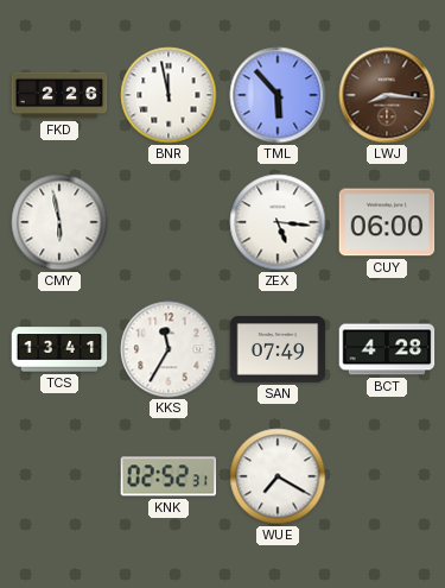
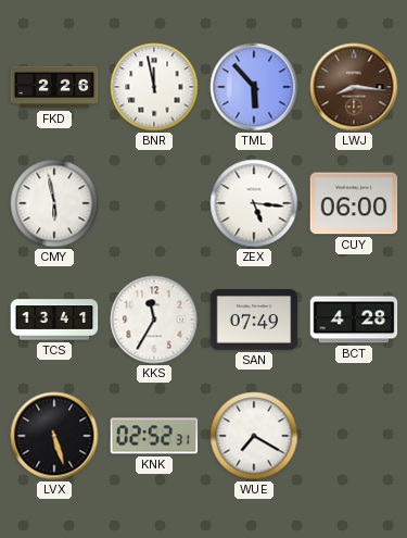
LVX: none -> 5:27
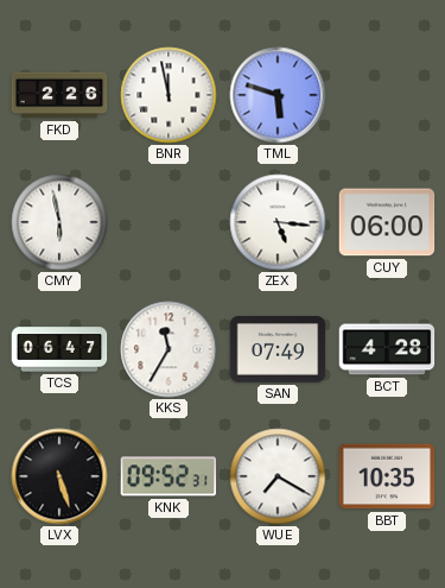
TML: 5:53 -> 5:48
LWJ: 8:16 -> none
TCS: 13:41 -> 06:47
KNK: 02:52 -> 09:52
BBT: none -> 10:35
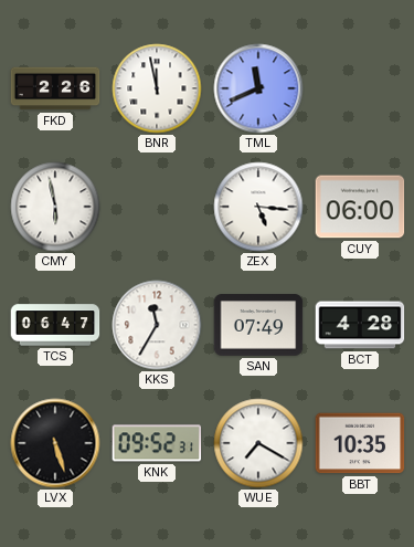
TML: 5:48 -> 11:41
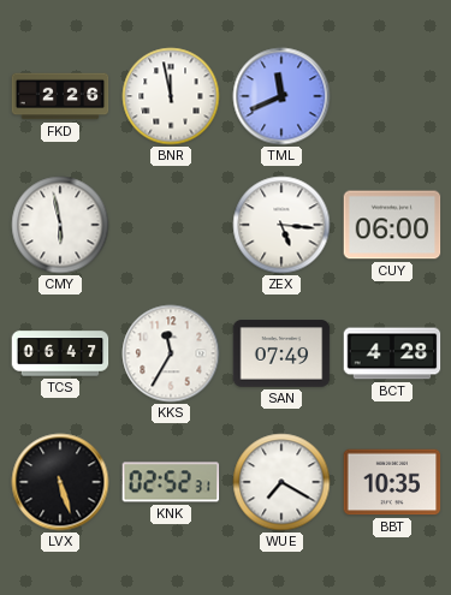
KNK: 09:52 -> 02:52
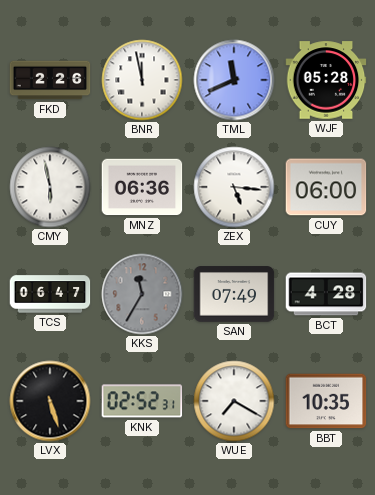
WJF: none -> 05:28
MNZ: none -> 06:36
KKS dial: white -> grey
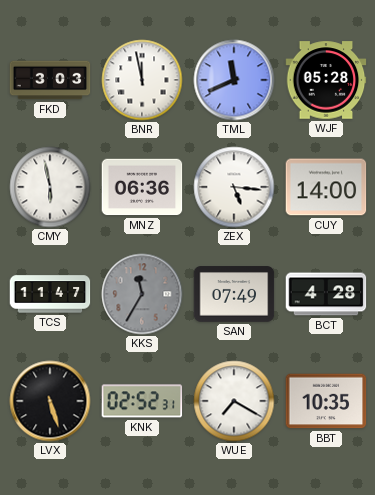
FKD: 2:26 -> 3:03
CUY: 06:00 -> 14:00
TCS: 06:47 -> 11:47
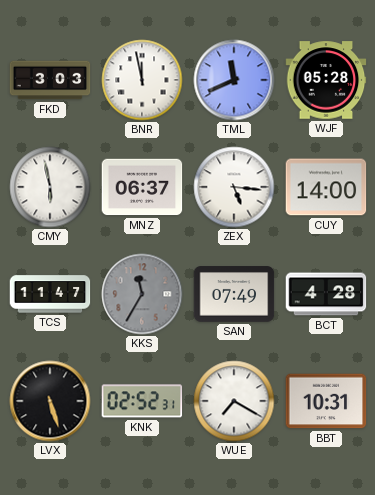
MNZ: 06:36 -> 06:37
BBT: 10:35 -> 10:31
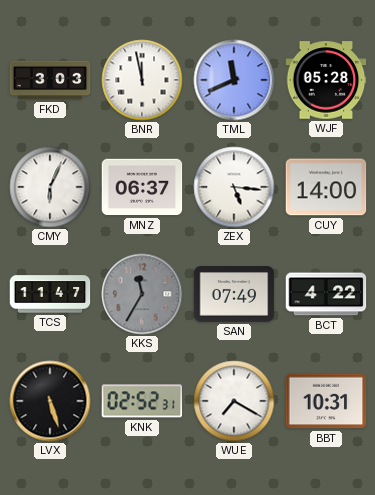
CMY: 5:58 -> 6:04
BCT: 4:28 -> 4:22
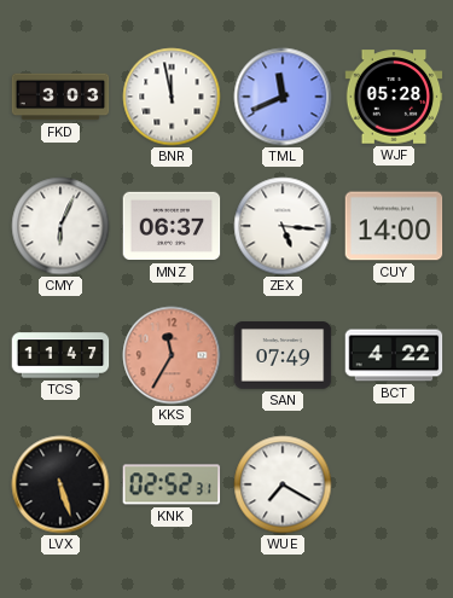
KKS dial: grey -> salmon
BBT: 10:31 -> none
